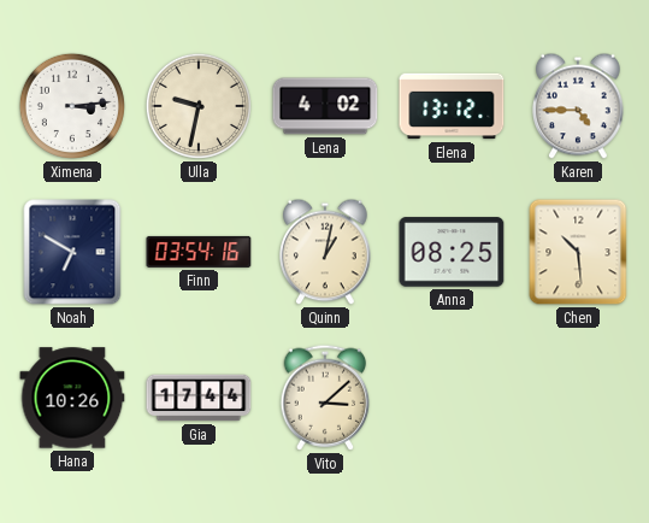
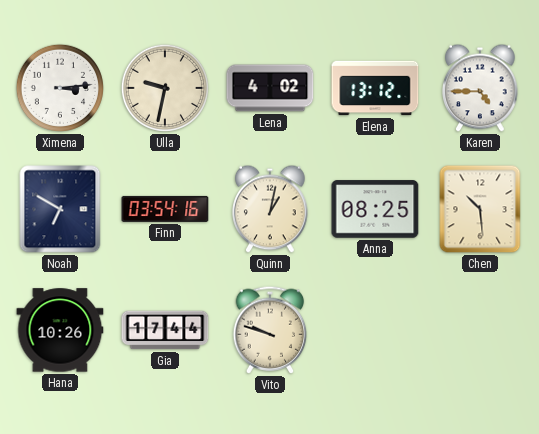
Vito: 3:08 -> 9:48
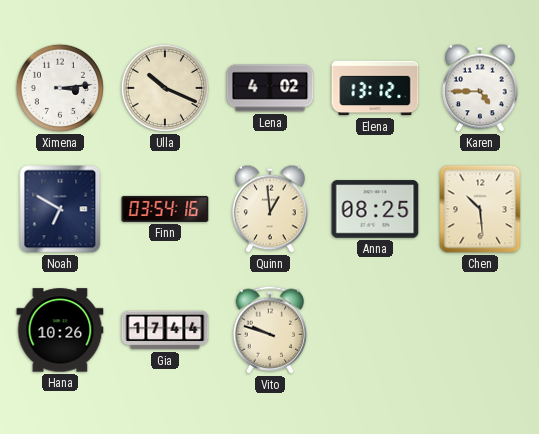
Ulla: 9:32 -> 10:19
Quinn: 1:02 -> 12:59
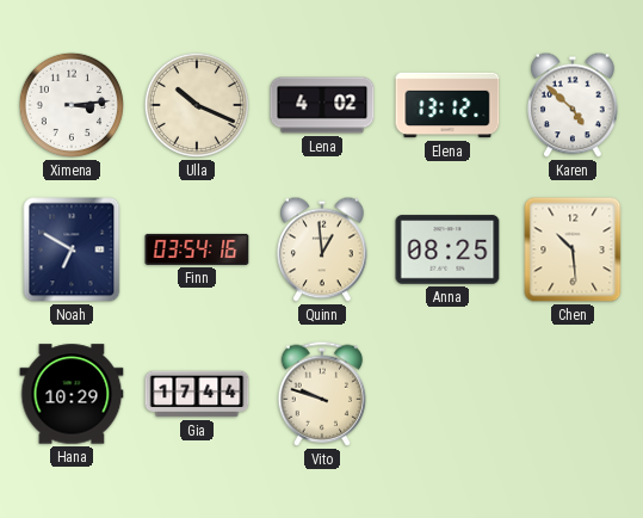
Karen: 4:45 -> 4:52
Hana: 10:26 -> 10:29
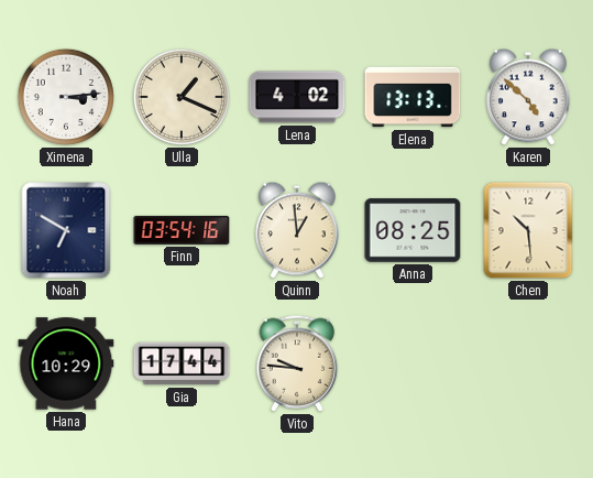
Ulla: 10:19 -> 1:19
Elena: 13:12 -> 13:13
Vito: 9:48 -> 9:46
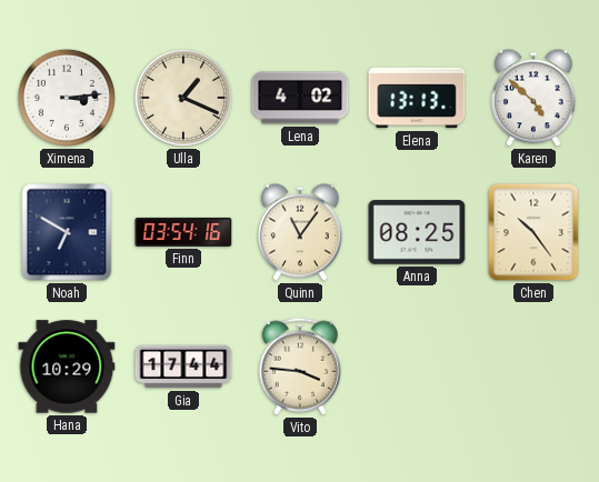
Quinn: 12:59 -> 11:06
Chen: 10:29 -> 10:24
Vito: 9:46 -> 3:46
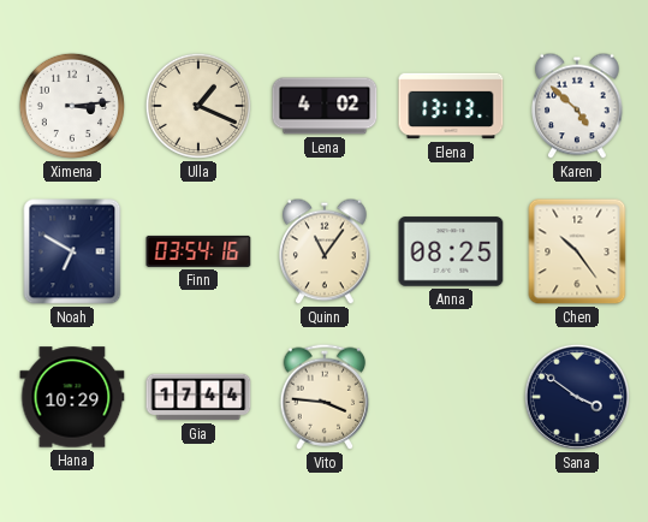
Sana: none -> 3:51
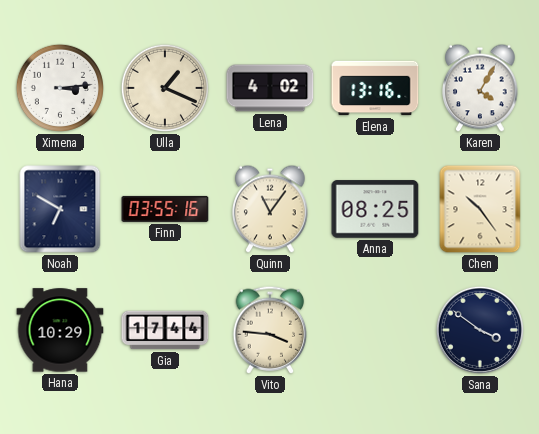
Elena: 13:13 -> 13:16
Karen: 4:52 -> 4:05
Finn: 03:54 -> 03:55
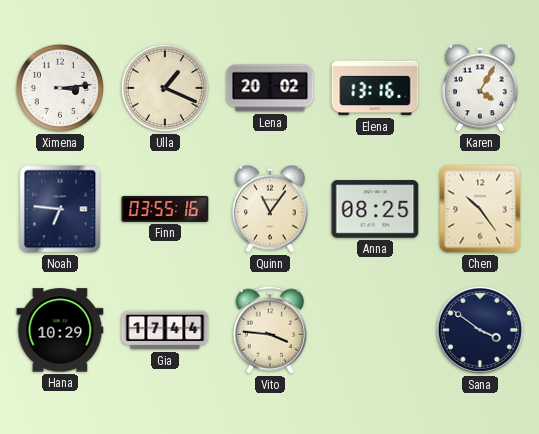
Lena: 4:02 -> 20:02
Noah: 6:50 -> 6:46
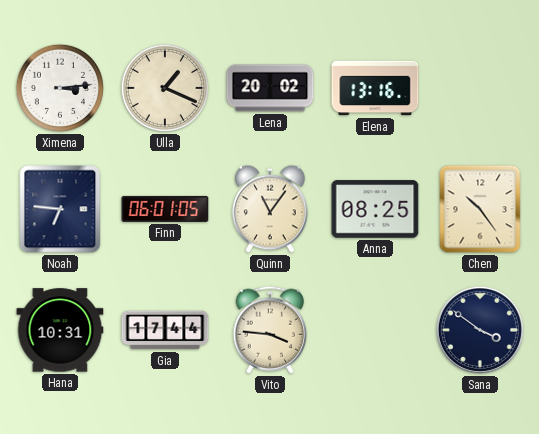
Karen: 4:05 -> none
Finn: 03:55 -> 06:01
Hana: 10:29 -> 10:31
